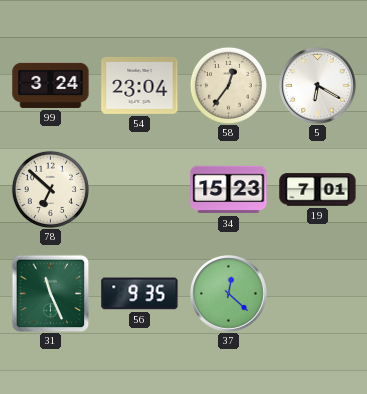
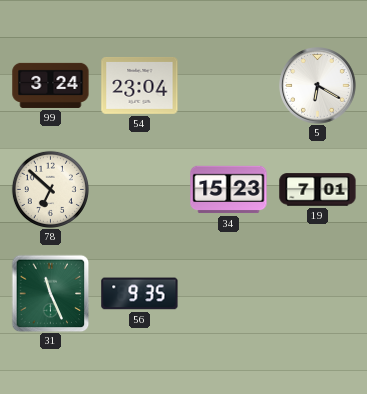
58: 12:36 -> none
37: 12:22 -> none
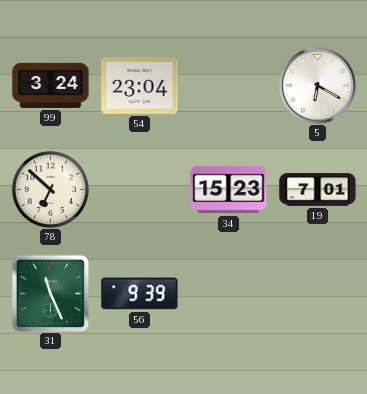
56: 9:35 -> 9:39
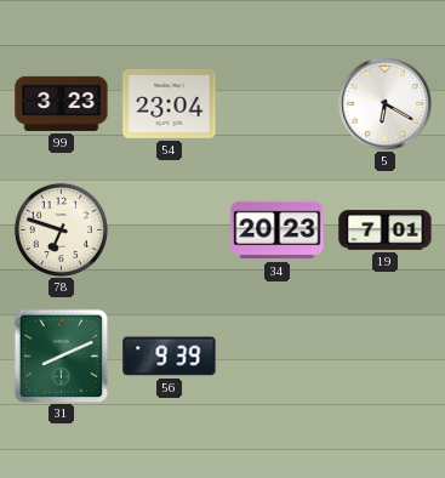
99: 3:24 -> 3:23
78: 6:52 -> 6:48
34: 15:23 -> 20:23
31: 11:26 -> 8:11
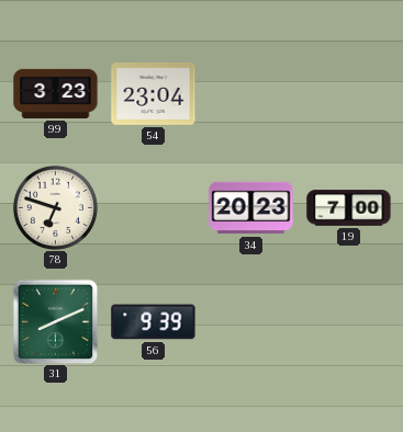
5: 6:20 -> none
19: 7:01 -> 7:00
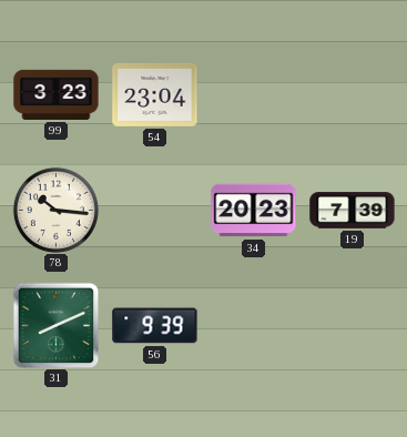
78: 6:48 -> 10:16
19: 7:00 -> 7:39
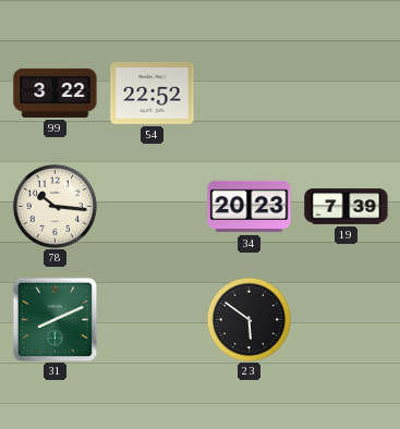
99: 3:23 -> 3:22
54: 23:04 -> 22:52
56: 9:39 -> none
23: none -> 5:51
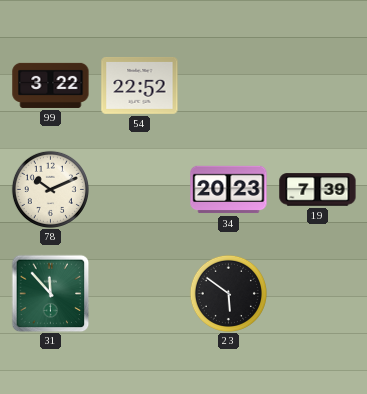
78: 10:16 -> 10:11
31: 8:11 -> 11:53
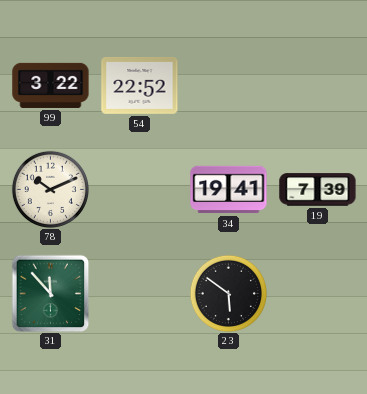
34: 20:23 -> 19:41
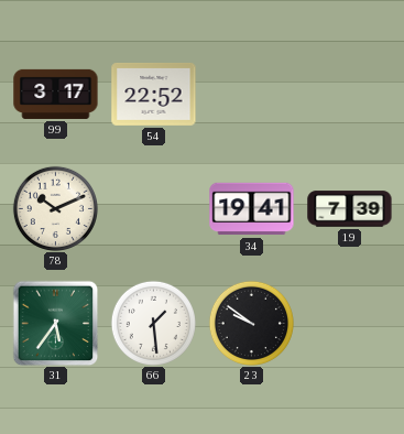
99: 3:22 -> 3:17
31: 11:53 -> 5:36
66: none -> 1:29
23: 5:51 -> 9:51
